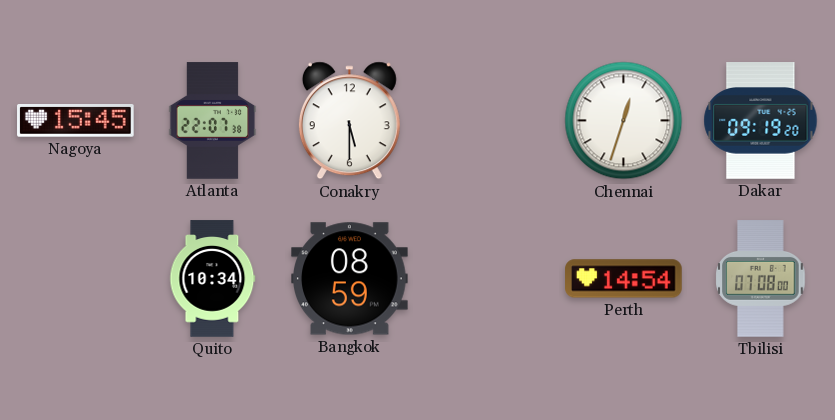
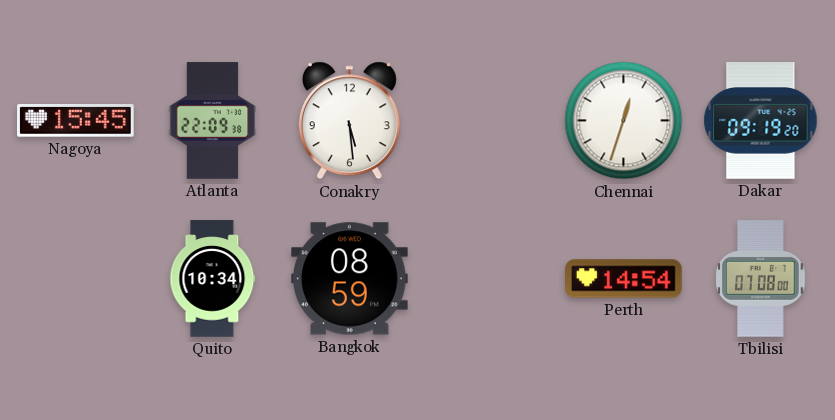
Atlanta: 22:07 -> 22:09
Conakry: 5:30 -> 5:29
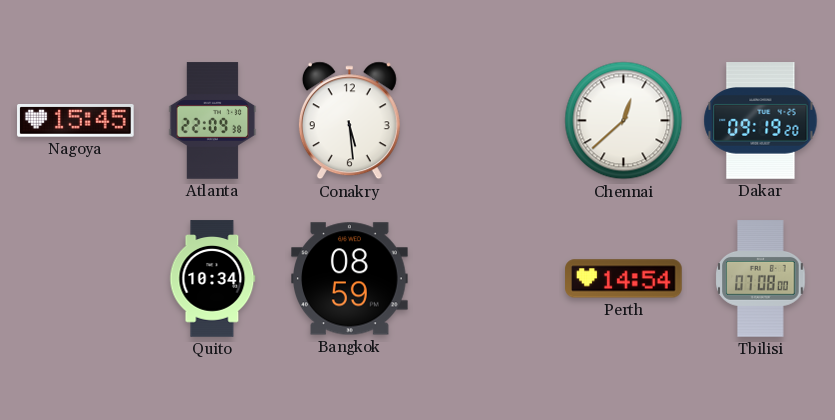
Chennai: 12:33 -> 12:38
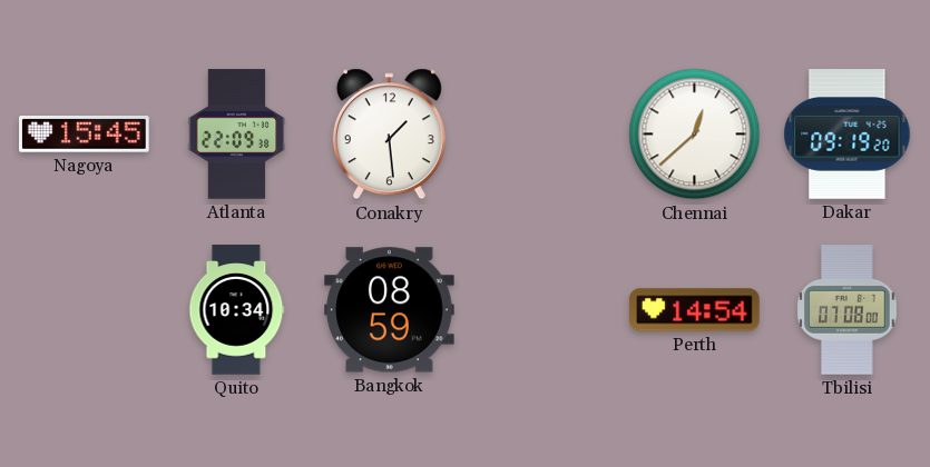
Conakry: 5:29 -> 1:29
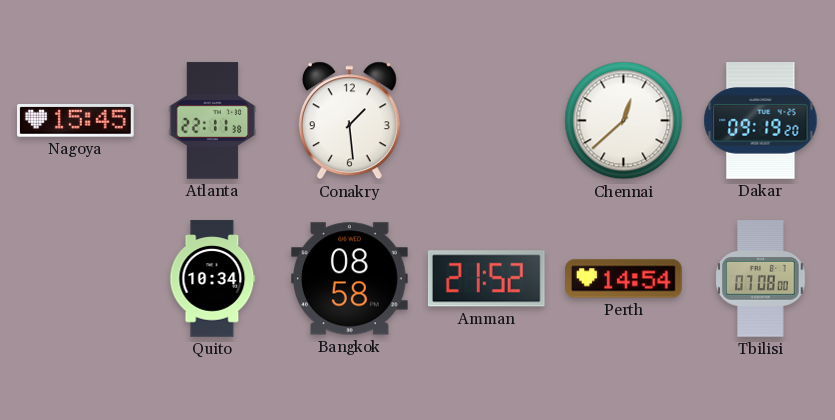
Atlanta: 22:09 -> 22:11
Bangkok: 08:59 -> 08:58
Amman: none -> 21:52
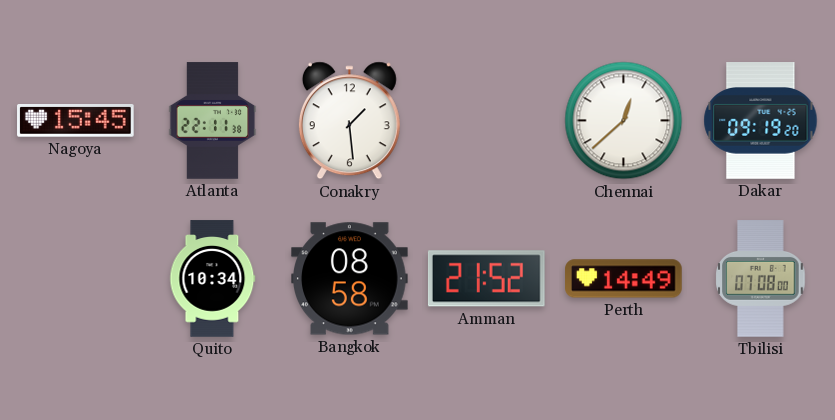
Perth: 14:54 -> 14:49
